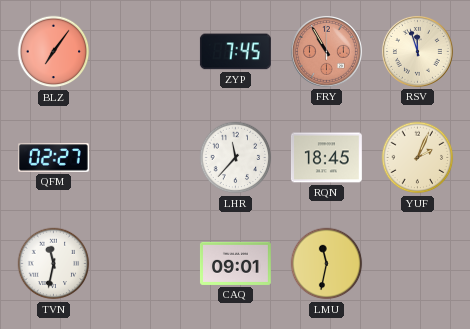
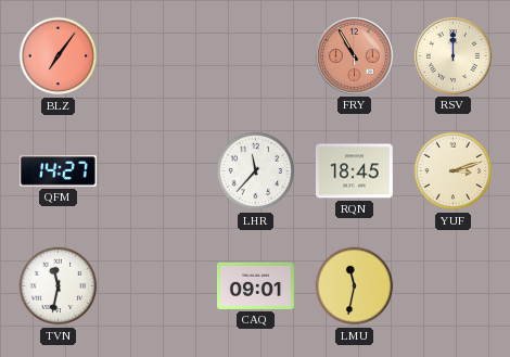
ZYP: 7:45 -> none
RSV: 11:57 -> 12:00
QFM: 02:27 -> 14:27
YUF: 2:04 -> 3:12
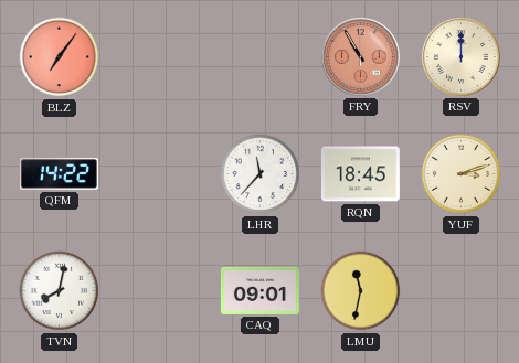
QFM: 14:27 -> 14:22
TVN: 11:32 -> 8:02
